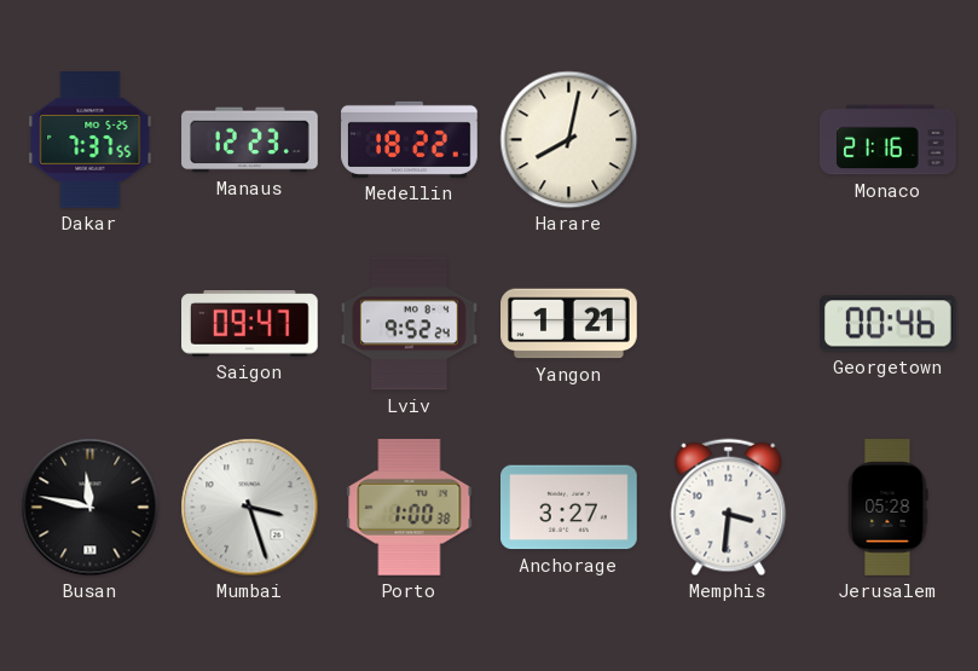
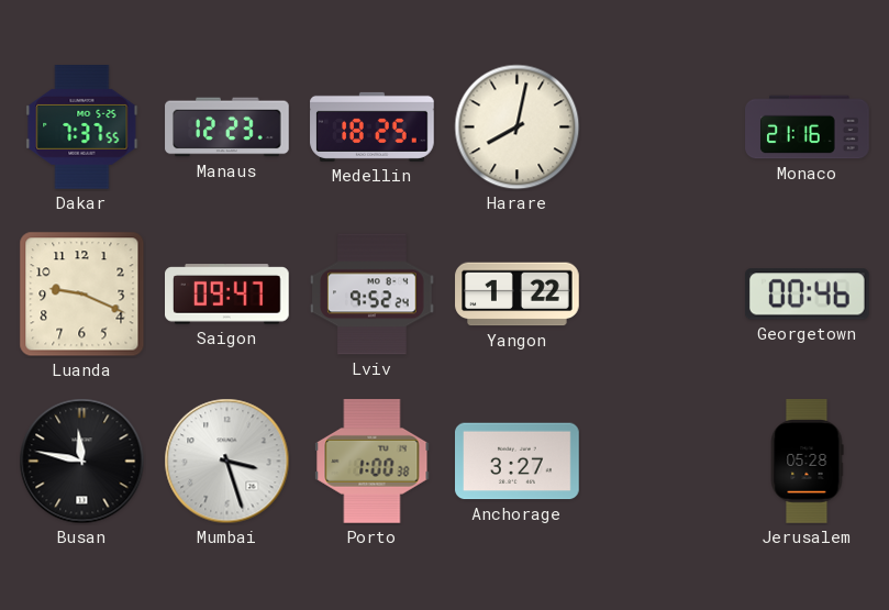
Medellin: 18:22 -> 18:25
Luanda: none -> 9:19
Yangon: 1:21 -> 1:22
Memphis: 3:31 -> none
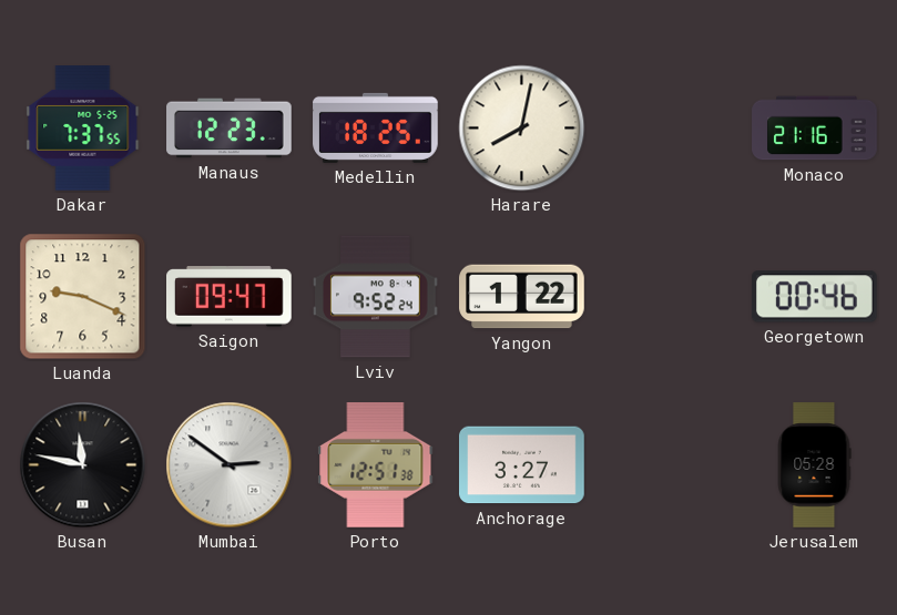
Mumbai: 3:27 -> 2:51
Porto: 1:00 -> 12:51
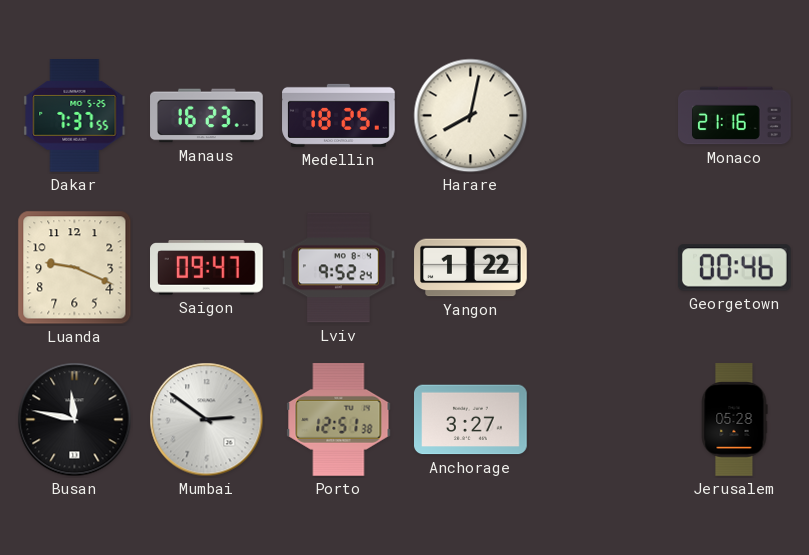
Manaus: 12:23 -> 16:23
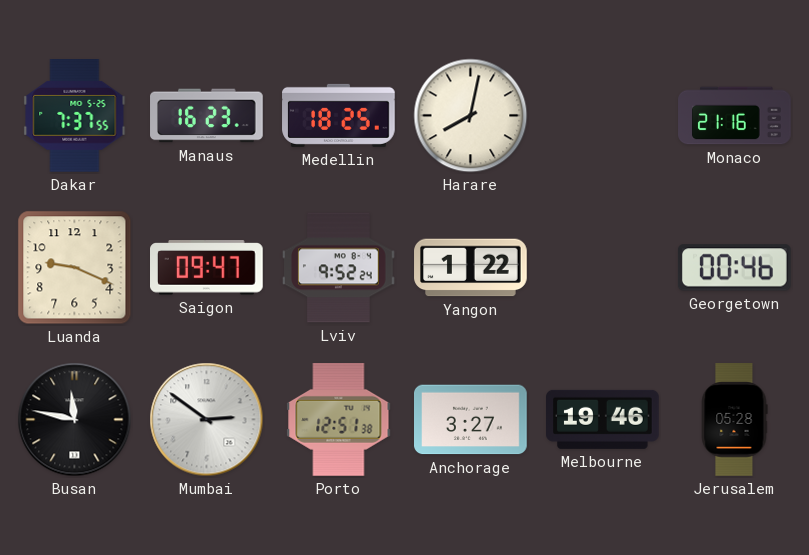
Melbourne: none -> 19:46
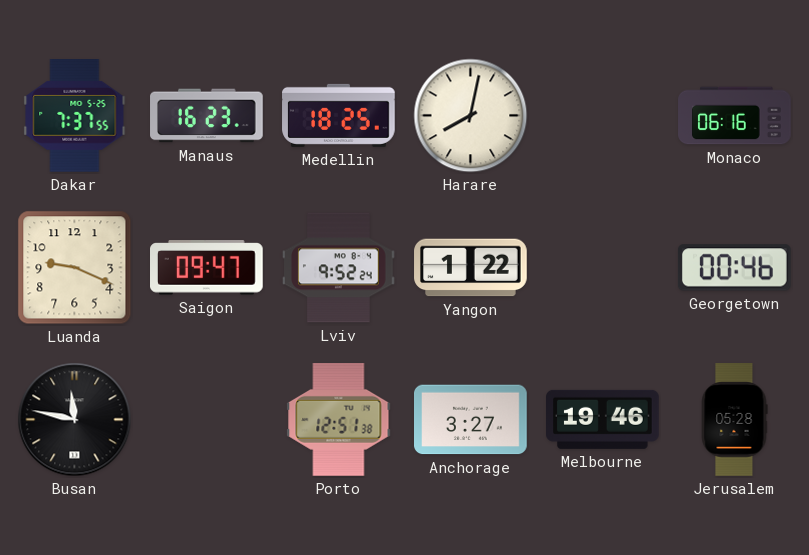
Monaco: 21:16 -> 06:16
Mumbai: 2:51 -> none
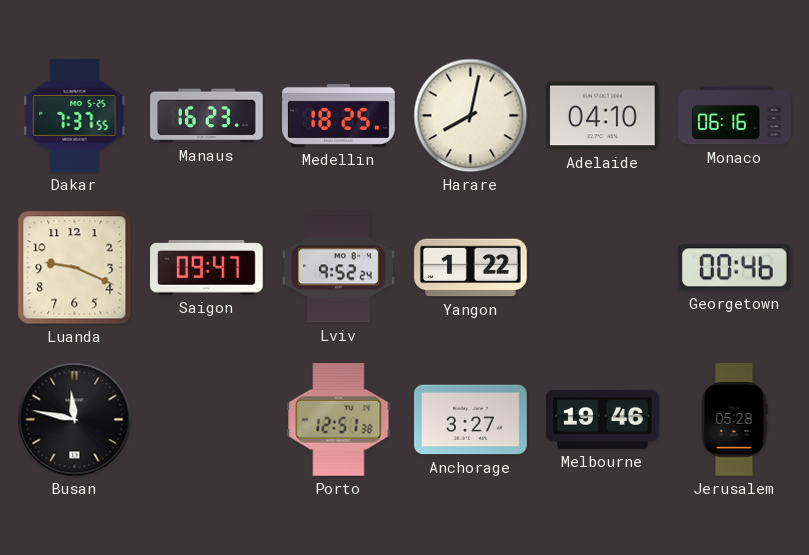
Adelaide: none -> 04:10
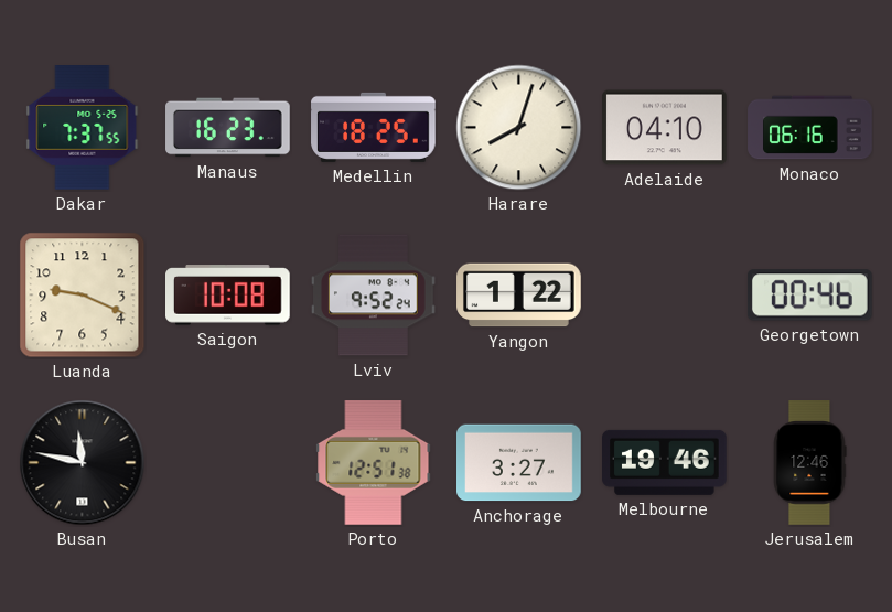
Harare: 8:02 -> 8:03
Saigon: 09:47 -> 10:08
Jerusalem: 05:28 -> 12:46
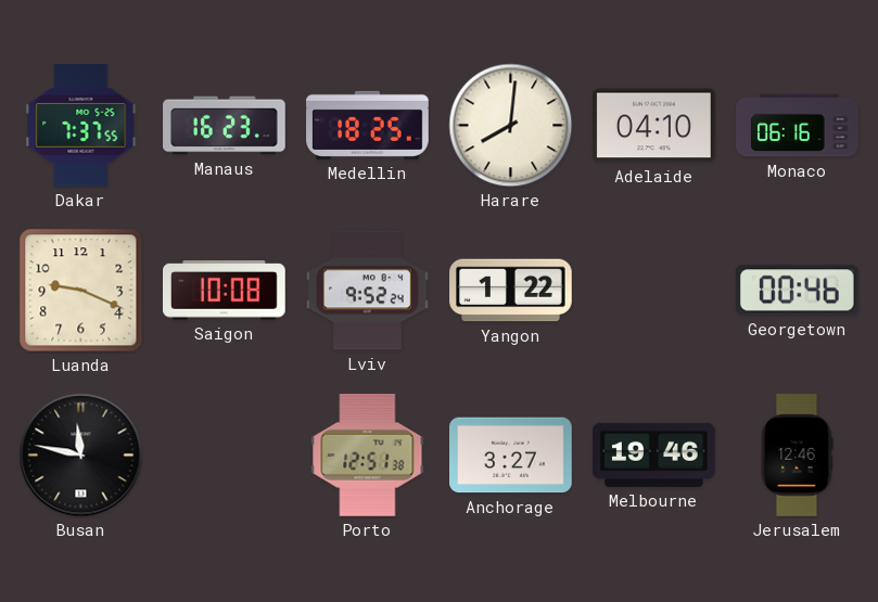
Harare: 8:03 -> 8:01
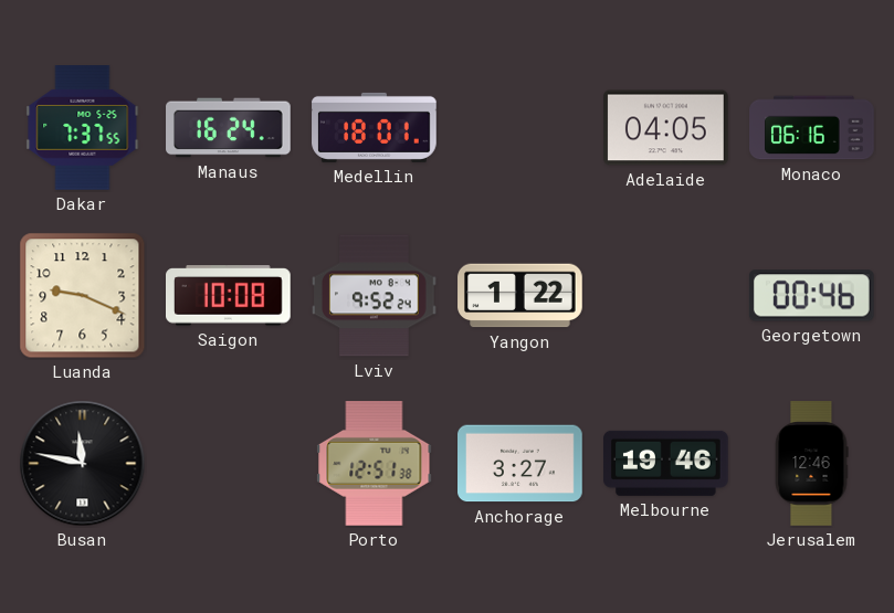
Manaus: 16:23 -> 16:24
Medellin: 18:25 -> 18:01
Harare: 8:01 -> none
Adelaide: 04:10 -> 04:05
